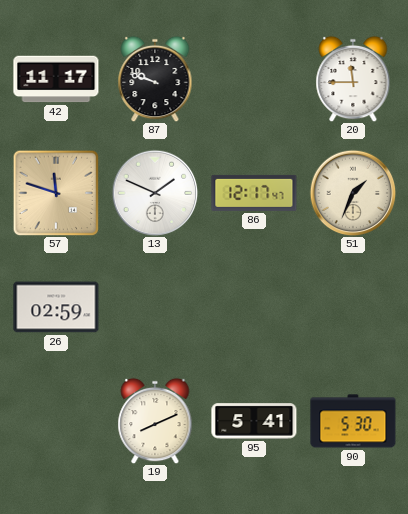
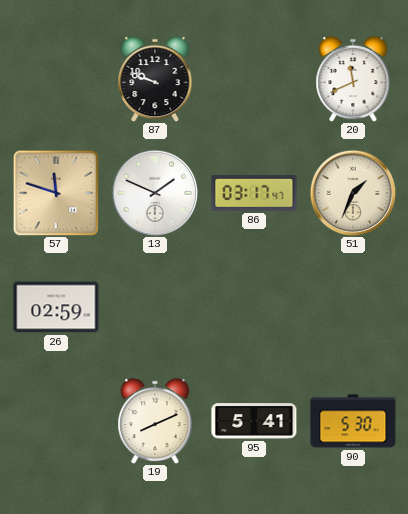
42: 11:17 -> none
20: 11:45 -> 11:41
86: 12:17 -> 03:17
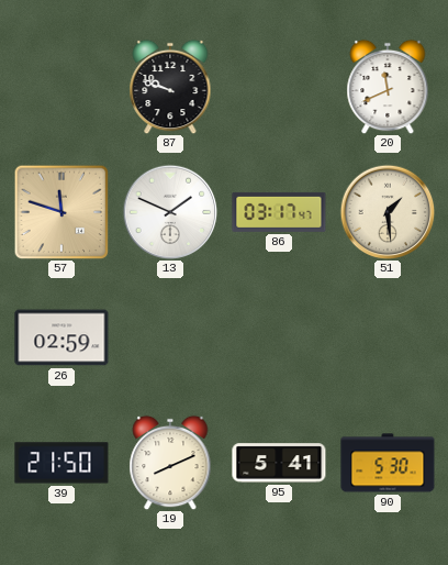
51: 1:34 -> 1:29
39: none -> 21:50
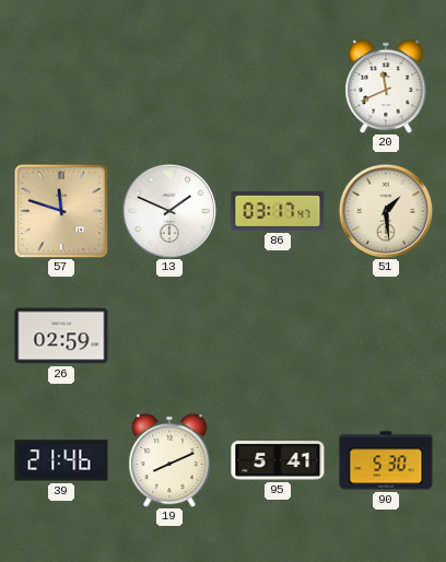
87: 9:48 -> none
39: 21:50 -> 21:46
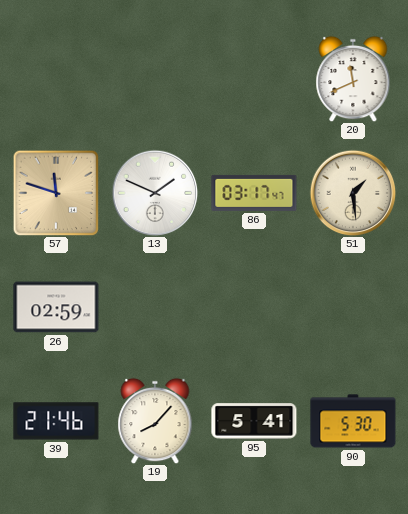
19: 8:11 -> 8:07
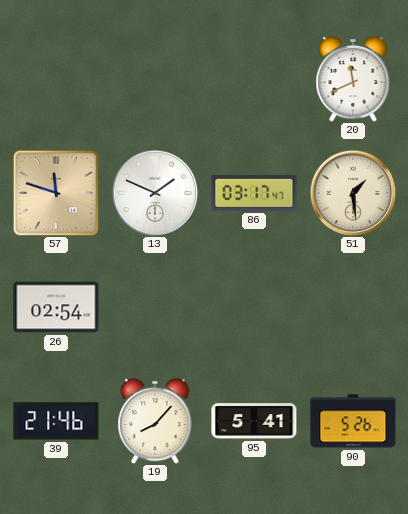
26: 02:59 -> 02:54
90: 5:30 -> 5:26
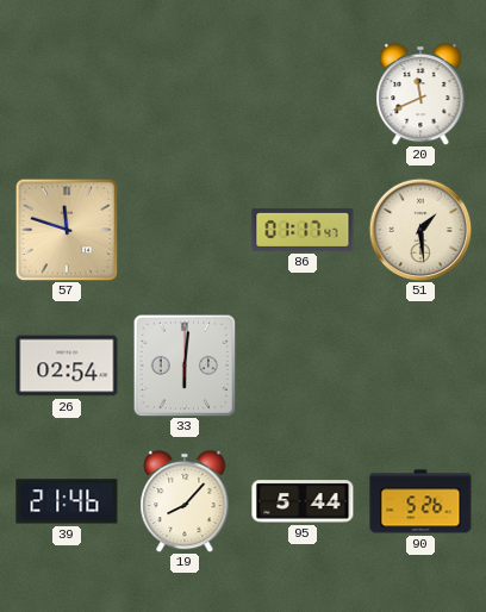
13: 1:49 -> none
86: 03:17 -> 01:17
33: none -> 6:01
95: 5:41 -> 5:44
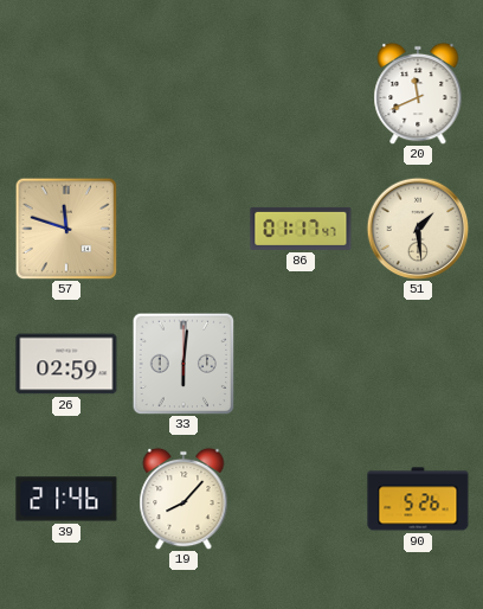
26: 02:54 -> 02:59
95: 5:44 -> none
